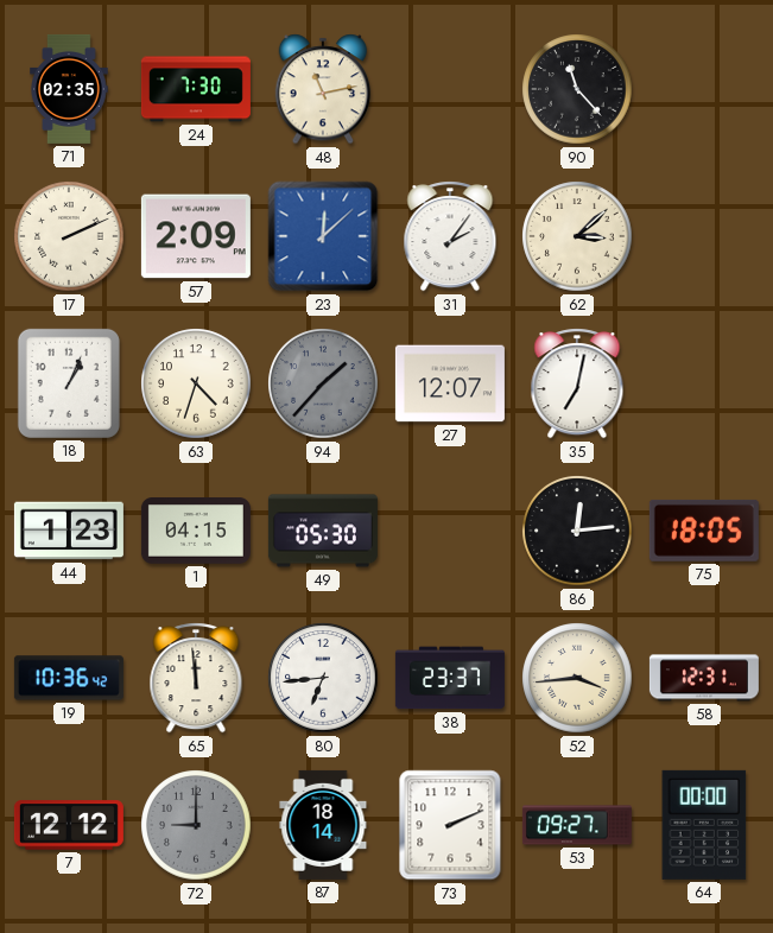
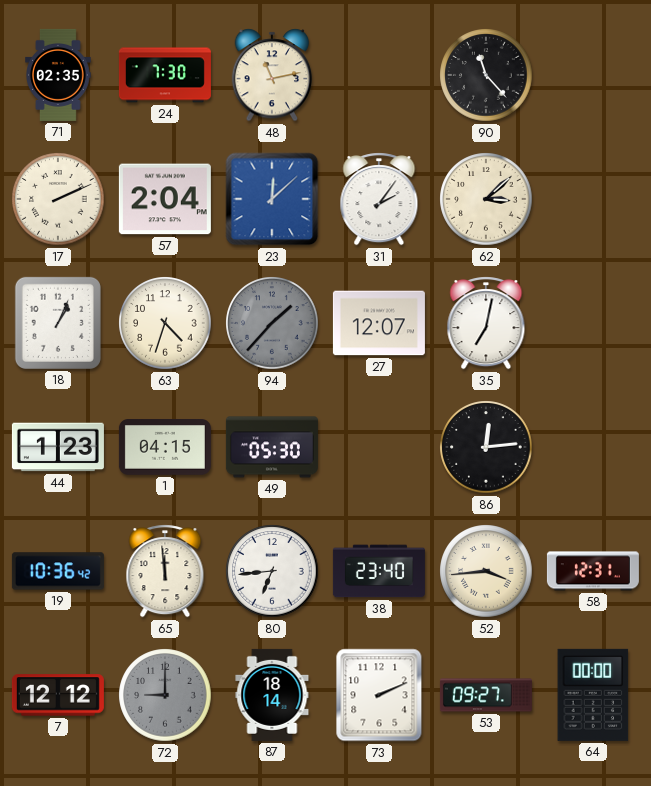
57: 2:09 -> 2:04
75: 18:05 -> none
38: 23:37 -> 23:40
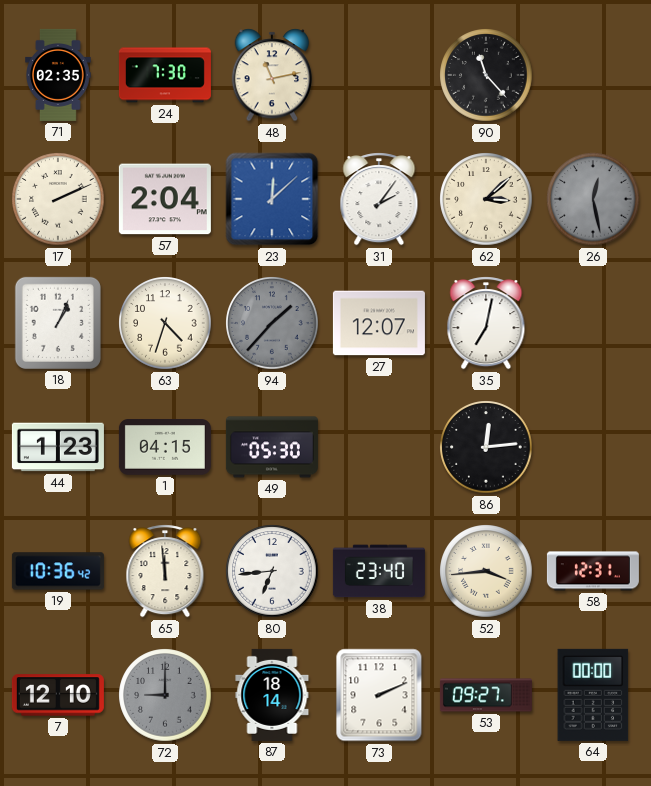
26: none -> 12:28
7: 12:12 -> 12:10
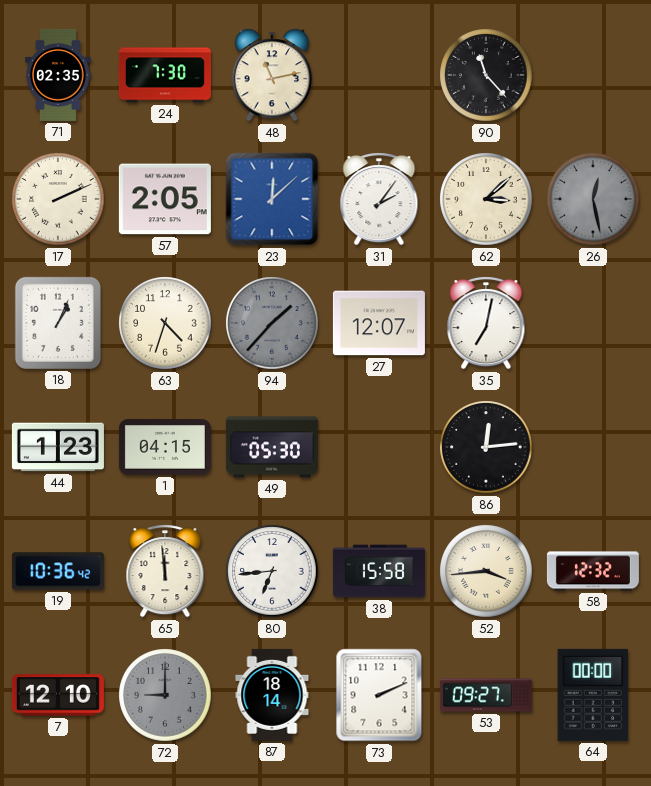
57: 2:04 -> 2:05
38: 23:40 -> 15:58
58: 12:31 -> 12:32
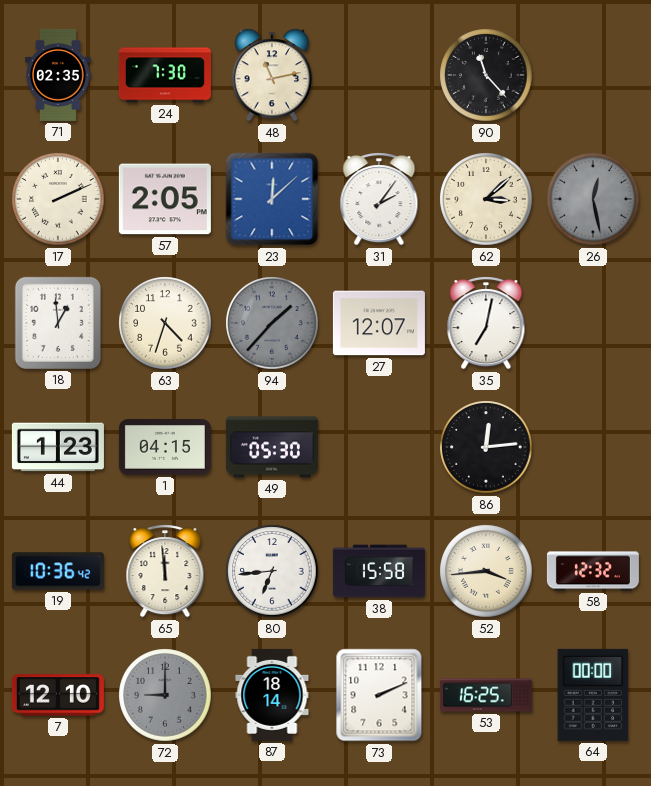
18: 1:04 -> 12:59
53: 09:27 -> 16:25
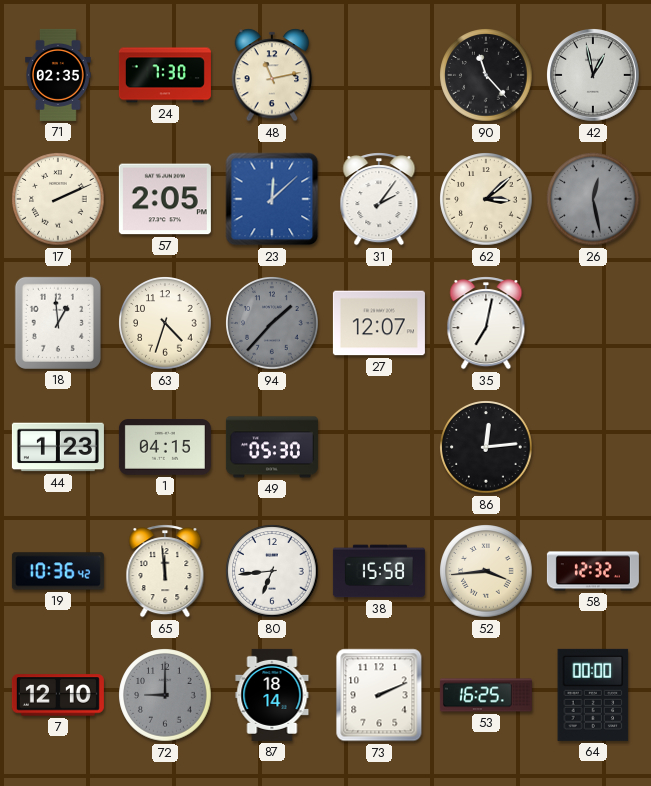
42: none -> 12:58
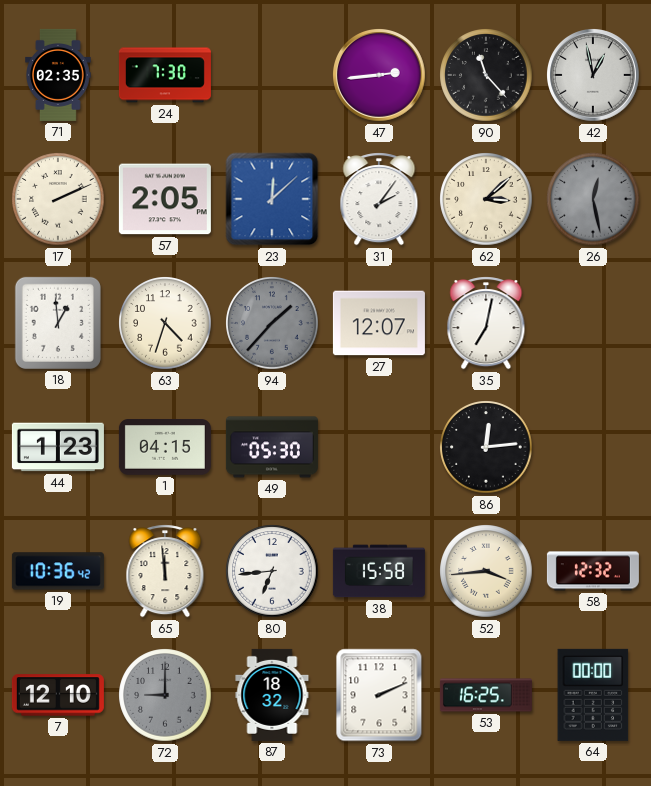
48: 11:13 -> none
47: none -> 2:44
87: 18:14 -> 18:32
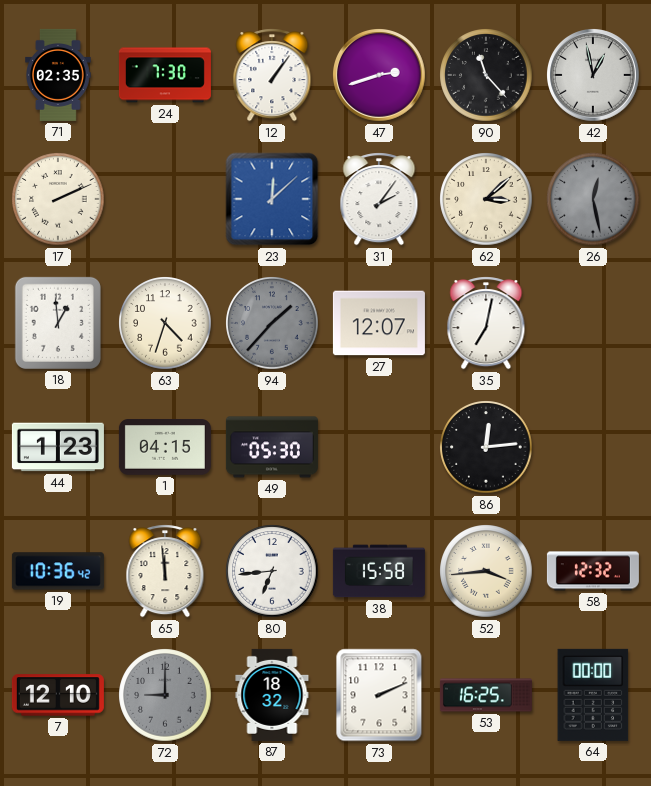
12: none -> 1:06
47: 2:44 -> 2:42
57: 2:05 -> none
